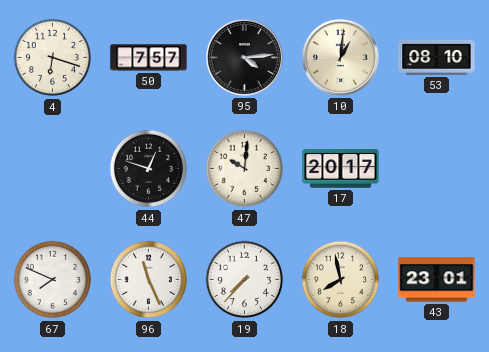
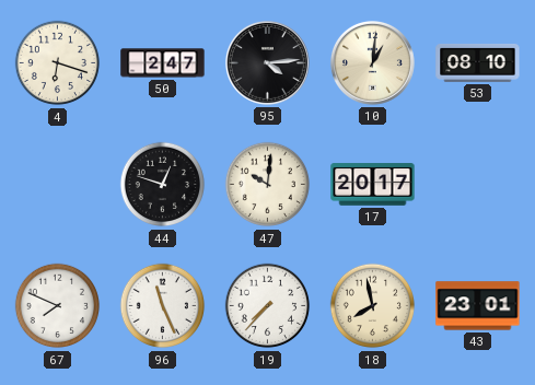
50: 7:57 -> 2:47
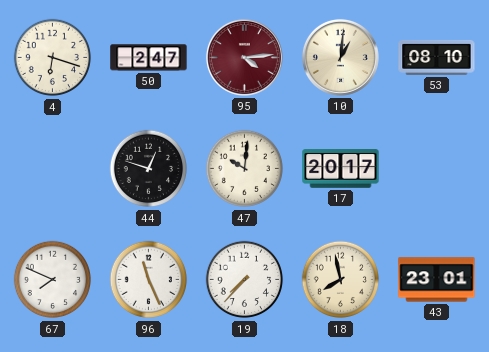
95 dial: black -> burgundy
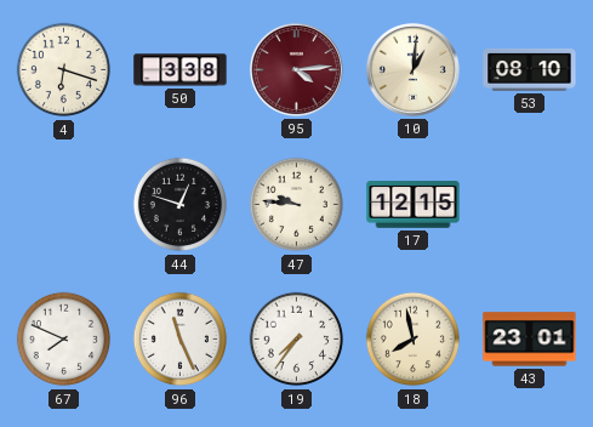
50: 2:47 -> 3:38
47: 10:01 -> 9:46
17: 20:17 -> 12:15
19: 7:37 -> 7:36
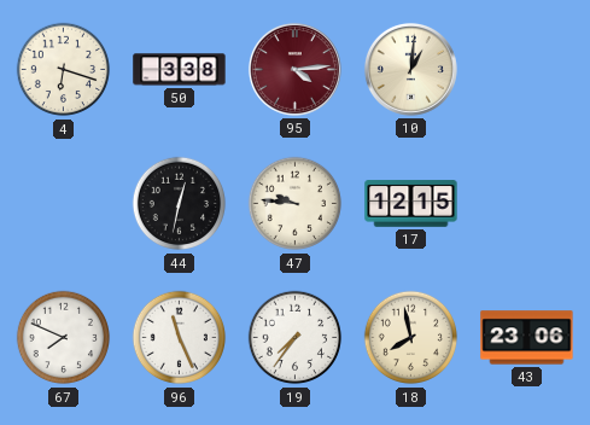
53: 08:10 -> none
44: 12:48 -> 12:32
43: 23:01 -> 23:06
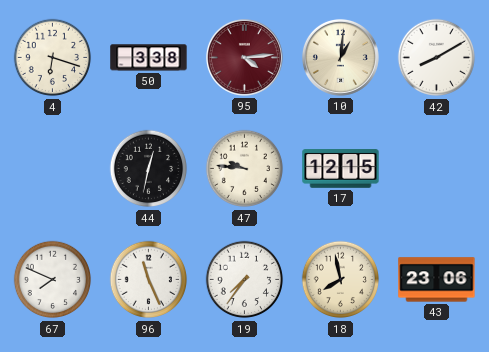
42: none -> 8:10
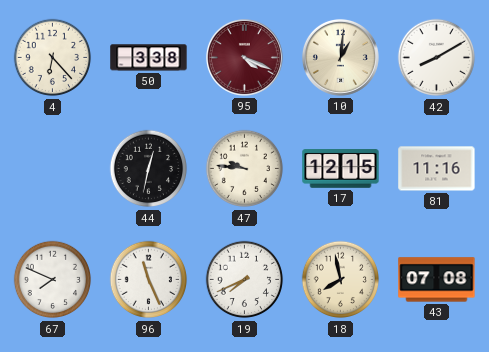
4: 6:18 -> 6:23
95: 4:14 -> 4:19
81: none -> 11:16
19: 7:36 -> 7:41
43: 23:06 -> 07:08
